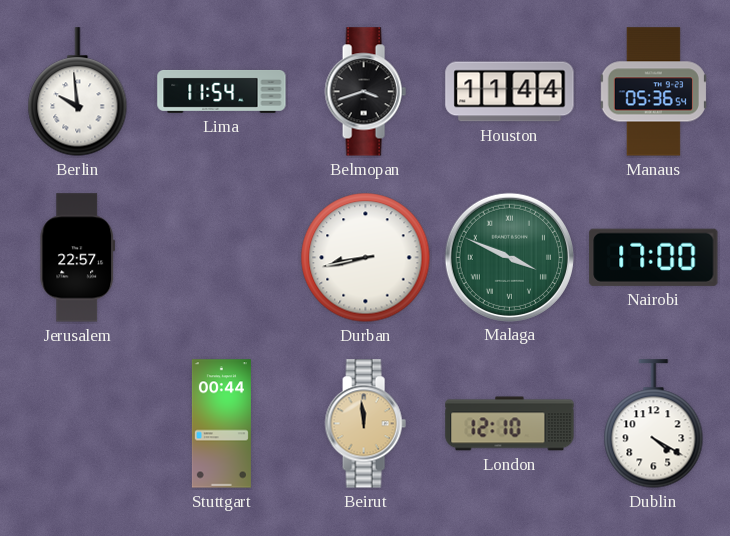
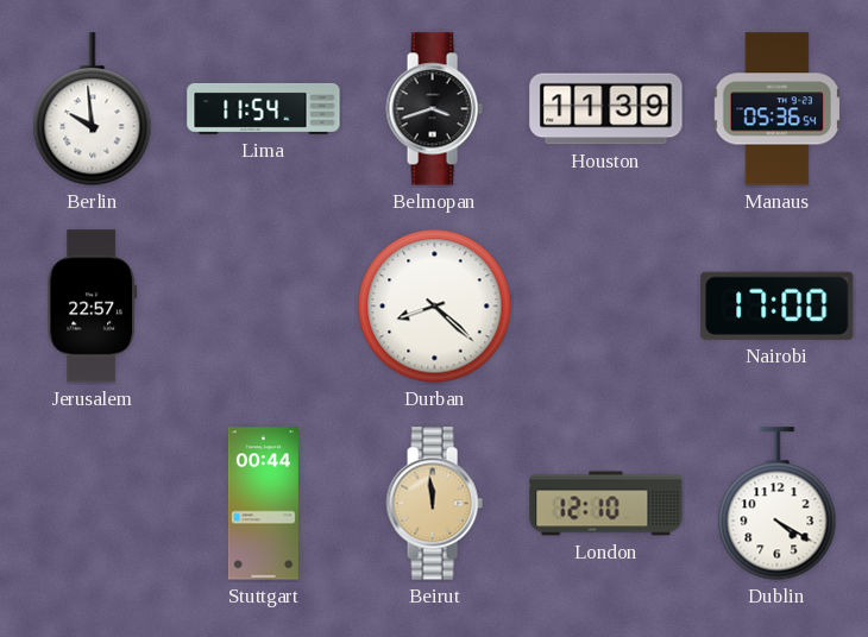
Houston: 11:44 -> 11:39
Durban: 8:43 -> 8:22
Malaga: 3:49 -> none
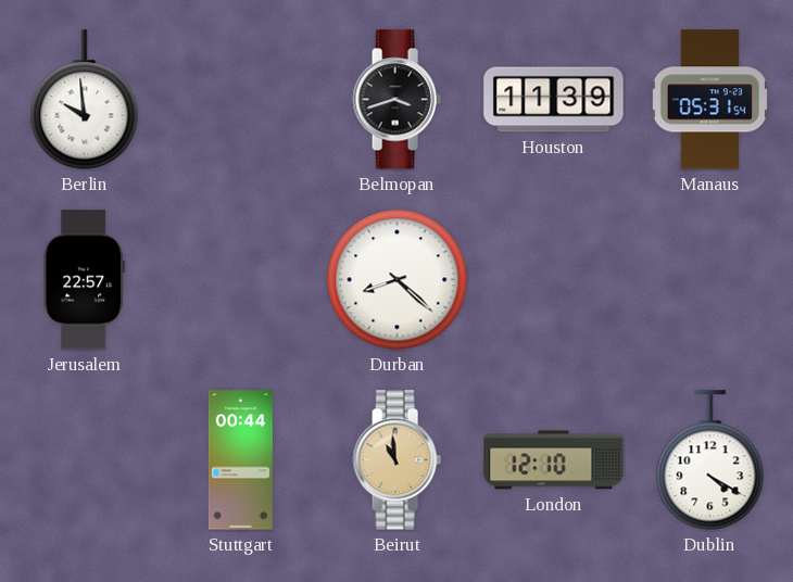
Lima: 11:54 -> none
Manaus: 05:36 -> 05:31
Nairobi: 17:00 -> none
Beirut: 11:59 -> 10:59
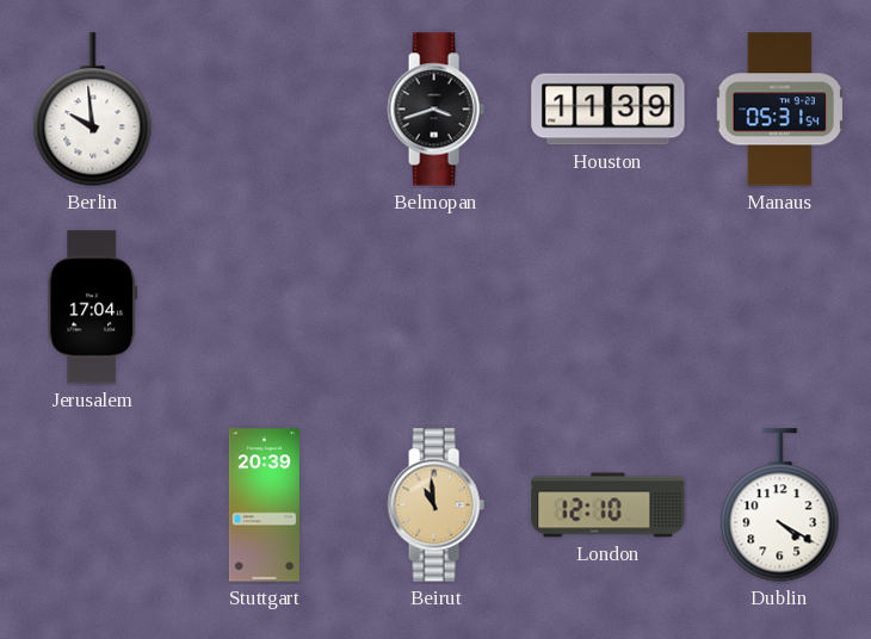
Jerusalem: 22:57 -> 17:04
Durban: 8:22 -> none
Stuttgart: 00:44 -> 20:39
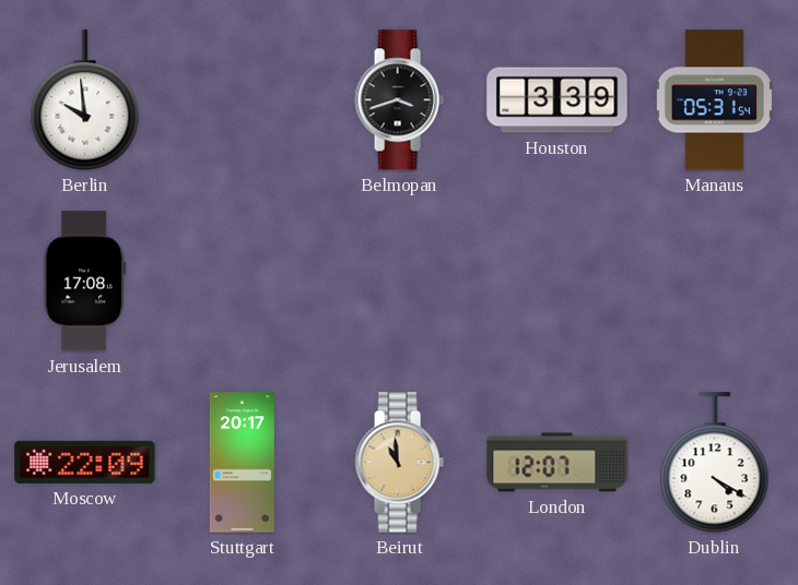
Houston: 11:39 -> 3:39
Jerusalem: 17:04 -> 17:08
Moscow: none -> 22:09
Stuttgart: 20:39 -> 20:17
London: 12:10 -> 12:07
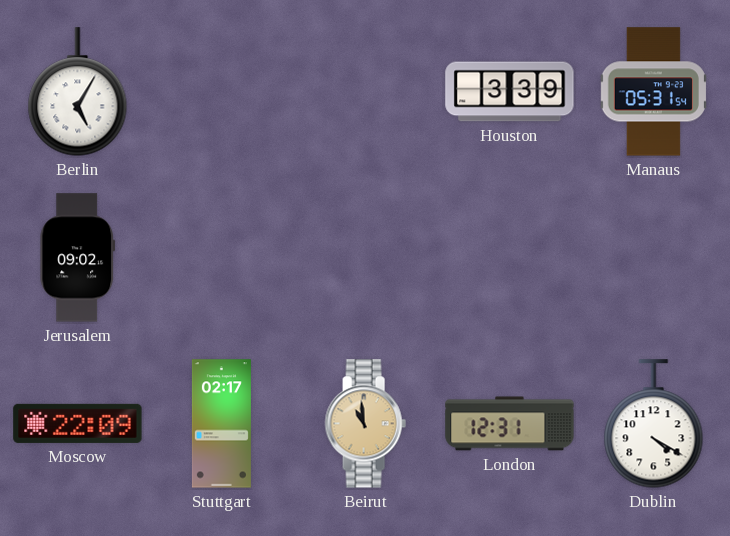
Berlin: 9:59 -> 5:05
Belmopan: 3:42 -> none
Jerusalem: 17:08 -> 09:02
Stuttgart: 20:17 -> 02:17
London: 12:07 -> 12:31
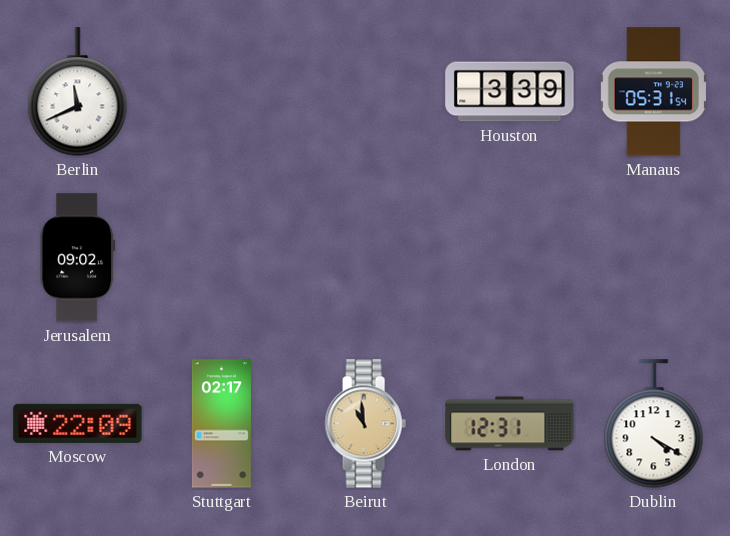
Berlin: 5:05 -> 11:41
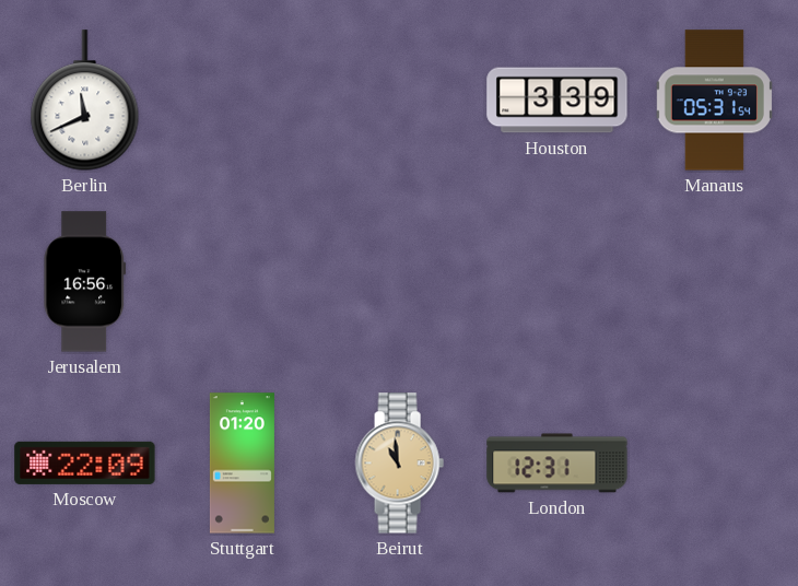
Jerusalem: 09:02 -> 16:56
Stuttgart: 02:17 -> 01:20
Dublin: 4:20 -> none
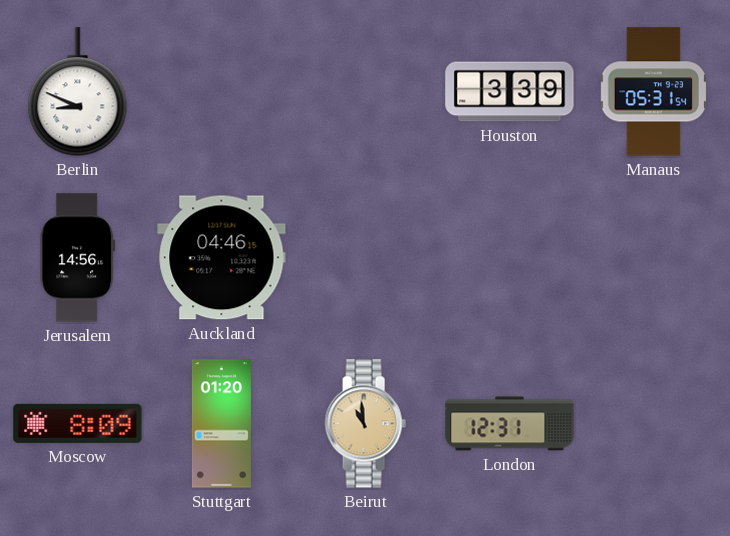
Berlin: 11:41 -> 8:49
Jerusalem: 16:56 -> 14:56
Auckland: none -> 04:46
Moscow: 22:09 -> 8:09
